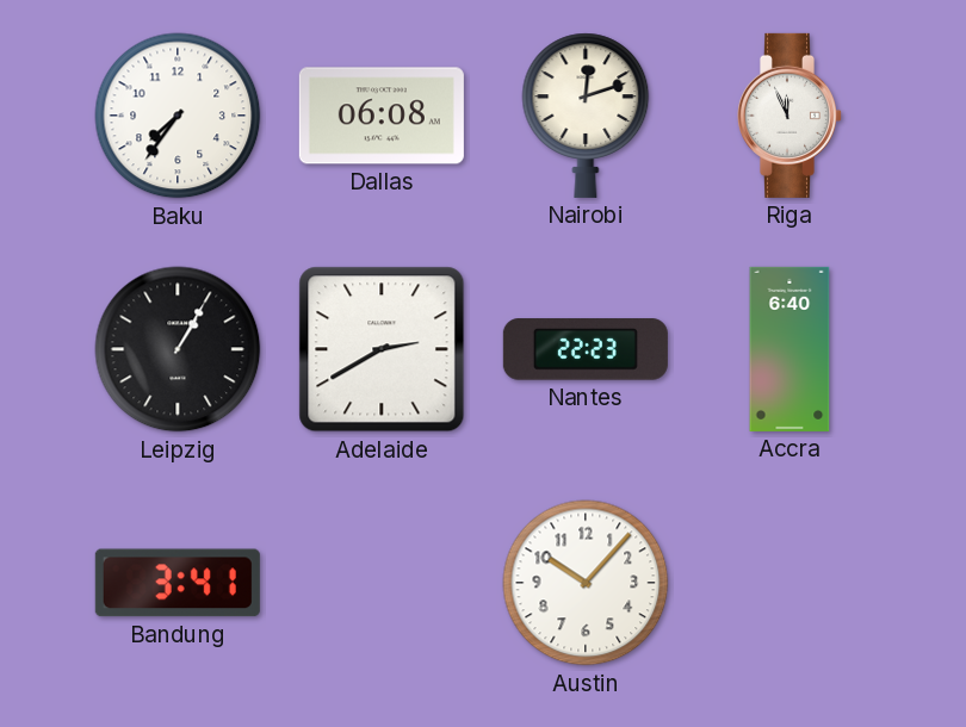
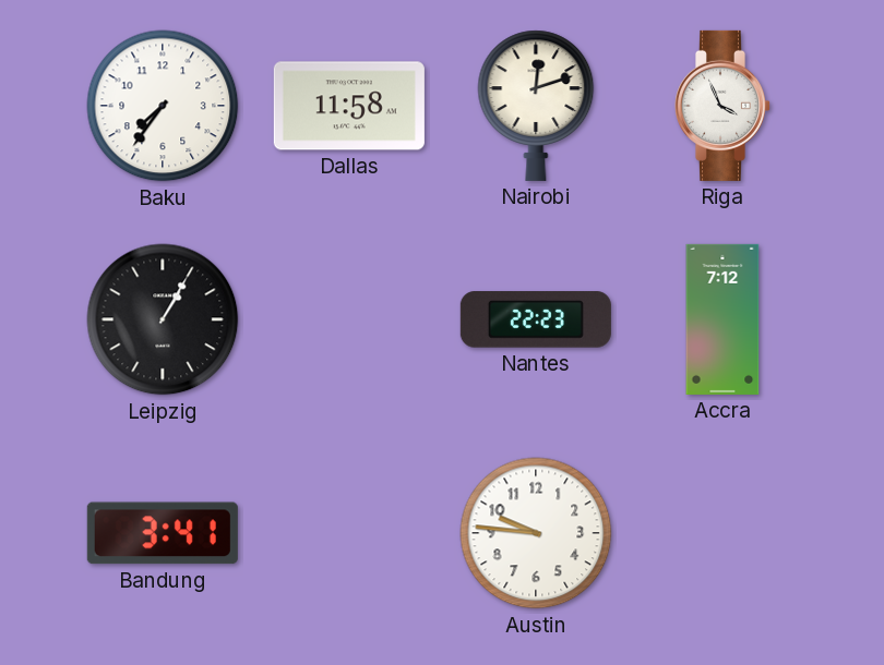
Dallas: 06:08 -> 11:58
Riga: 11:56 -> 3:56
Adelaide: 2:40 -> none
Accra: 6:40 -> 7:12
Austin: 10:07 -> 9:46
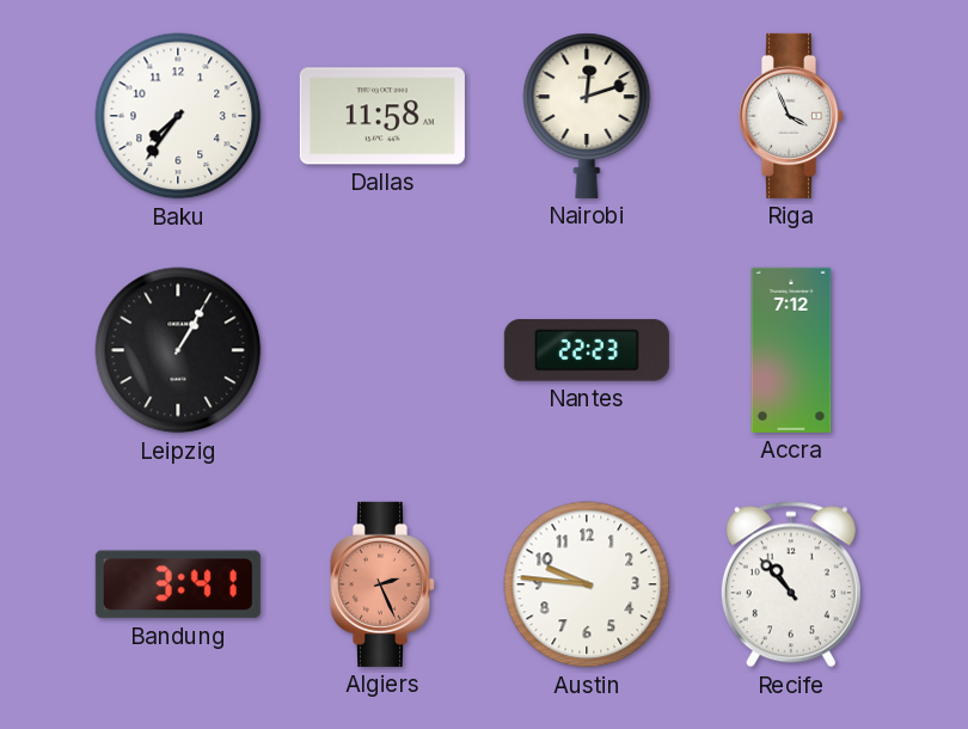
Algiers: none -> 2:26
Recife: none -> 10:53
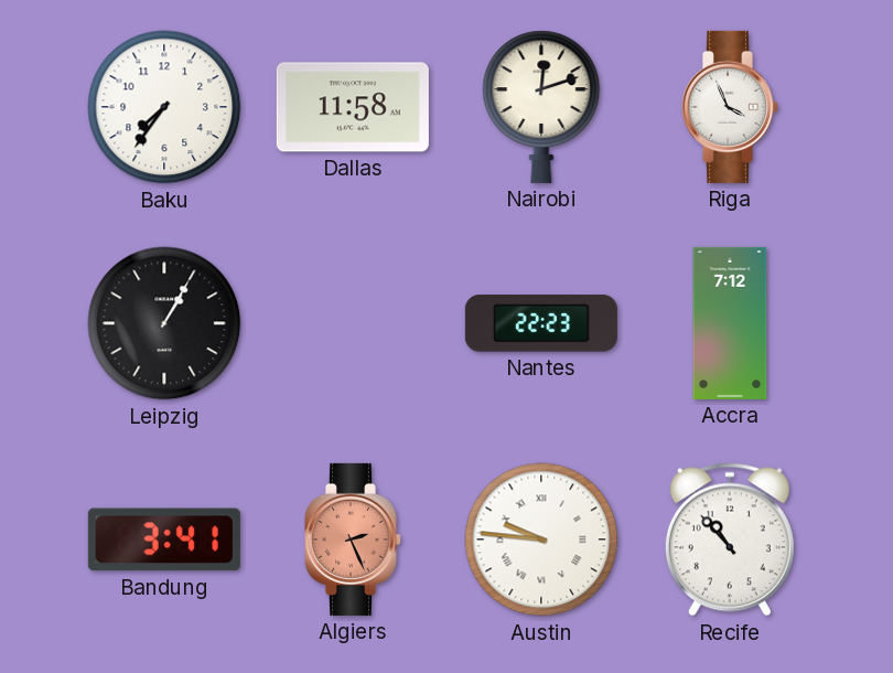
Austin numerals: Arabic -> Roman
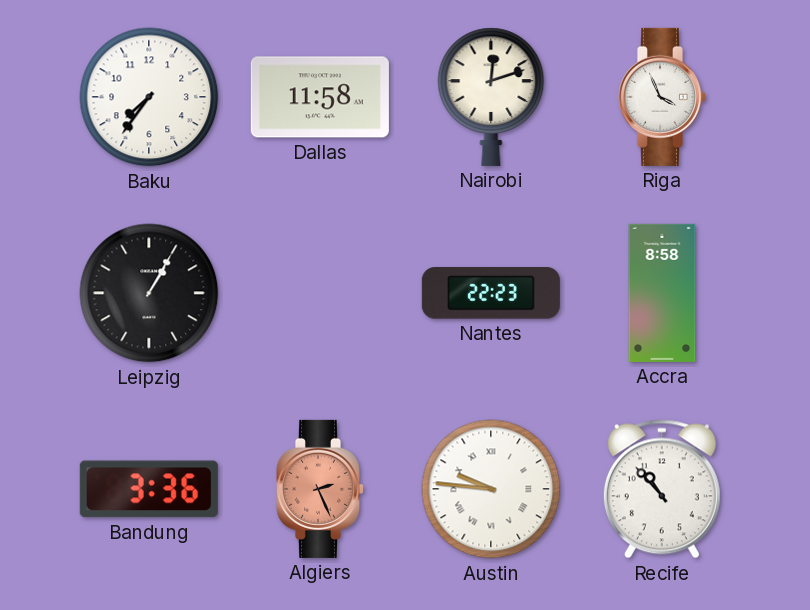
Accra: 7:12 -> 8:58
Bandung: 3:41 -> 3:36
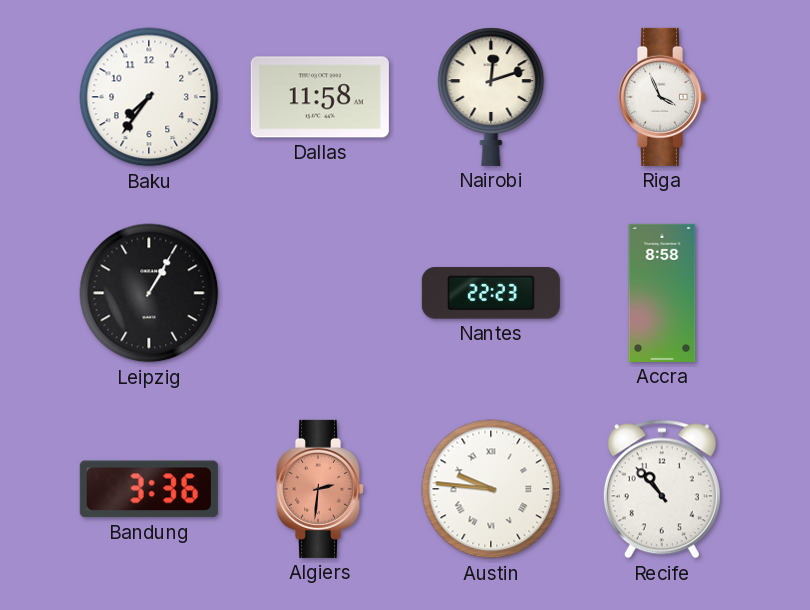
Algiers: 2:26 -> 2:31
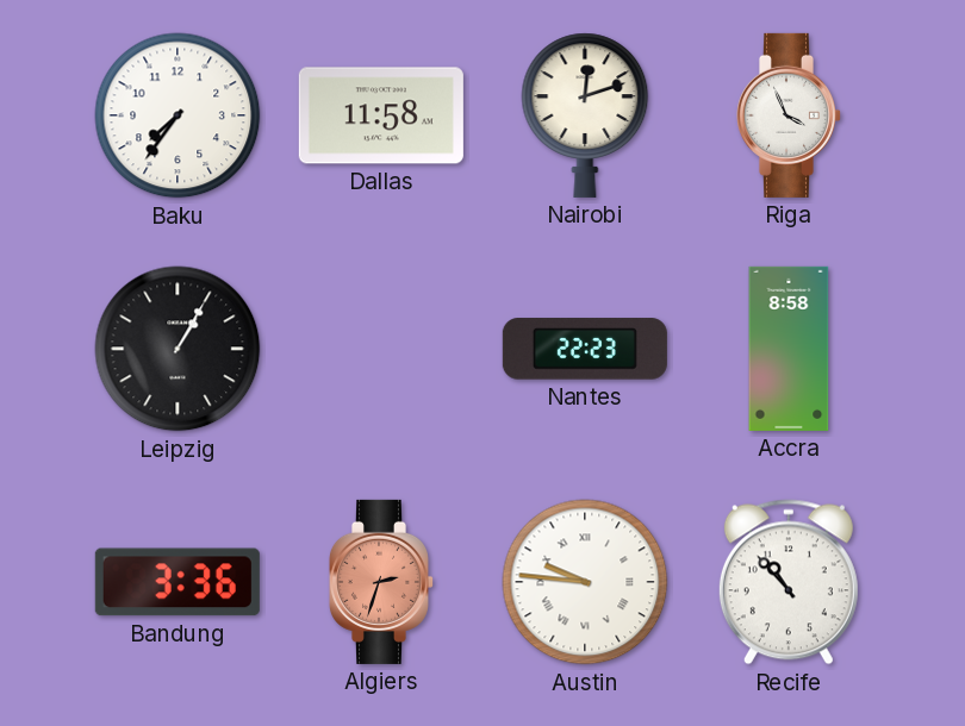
Algiers: 2:31 -> 2:33
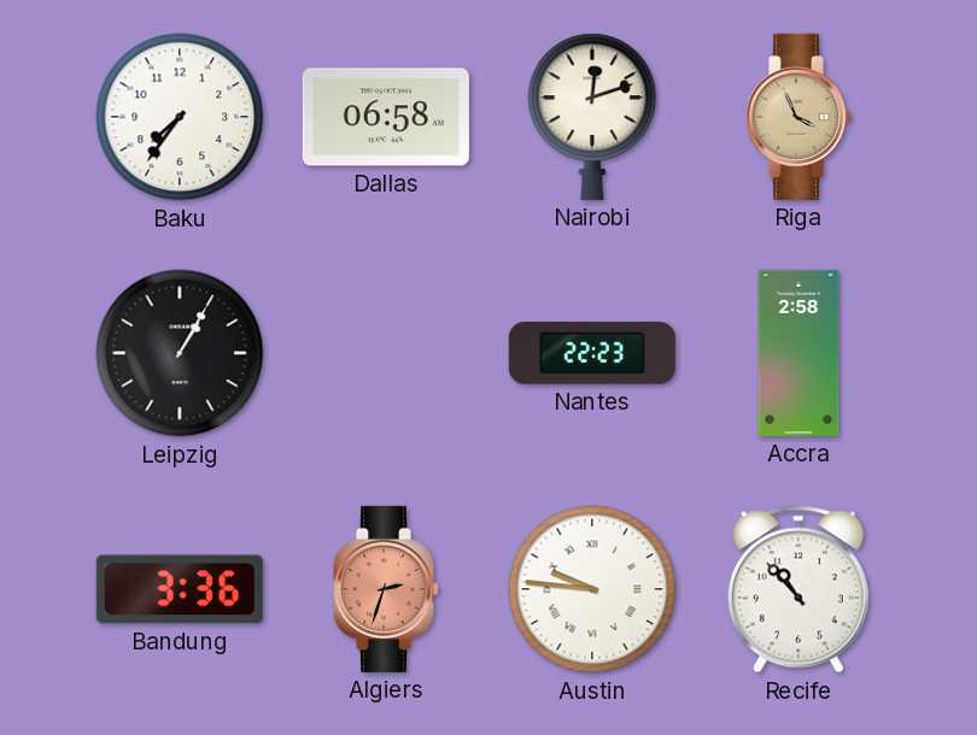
Dallas: 11:58 -> 06:58
Riga dial: white -> champagne
Accra: 8:58 -> 2:58
